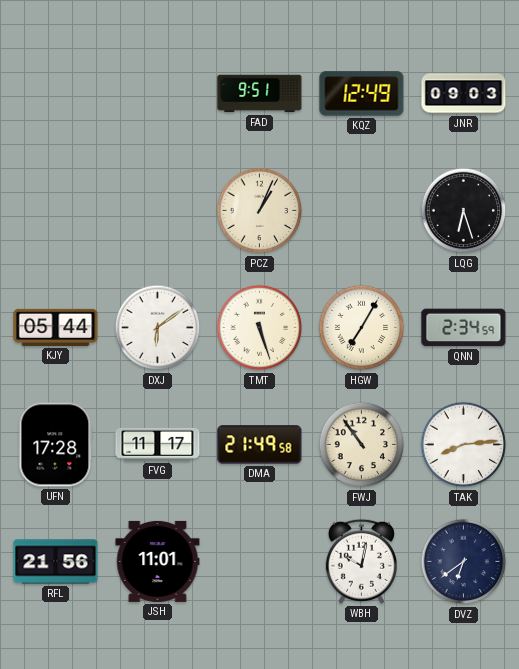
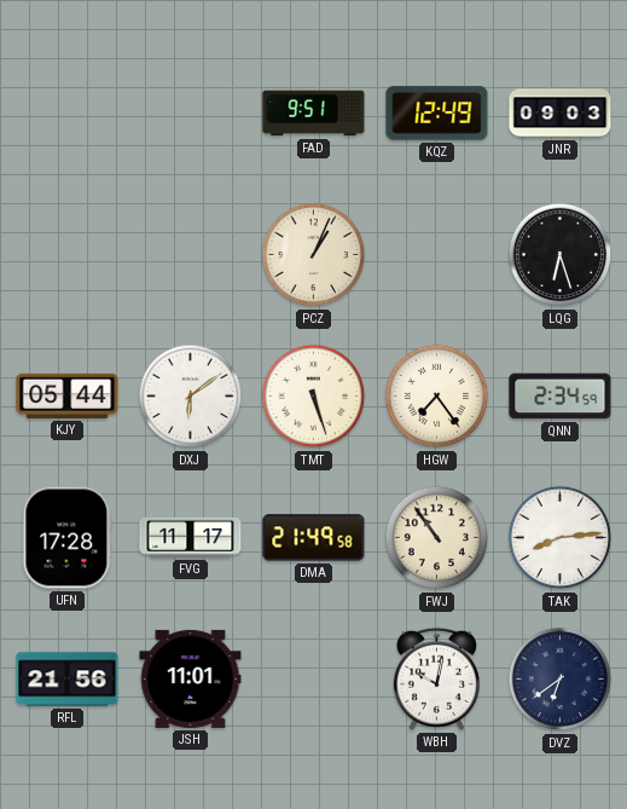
HGW: 7:05 -> 7:24
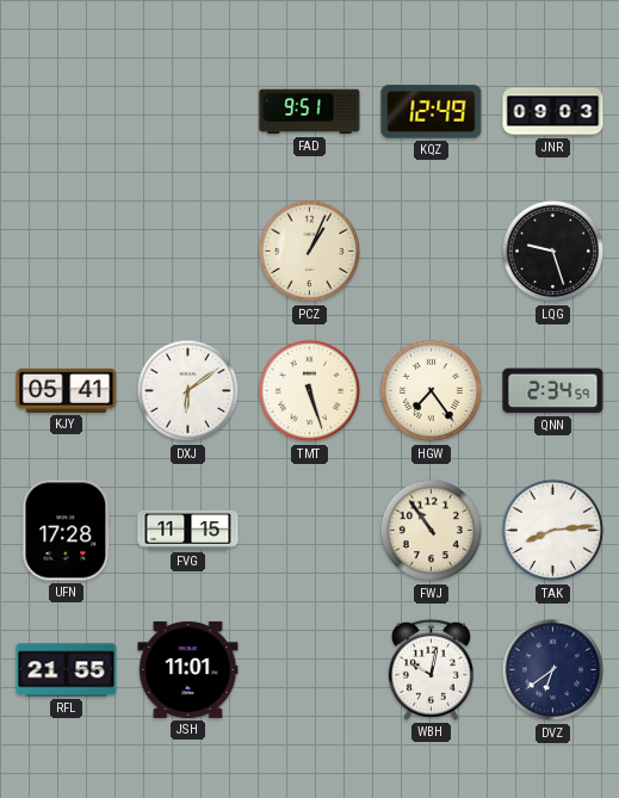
LQG: 6:27 -> 9:27
KJY: 05:44 -> 05:41
FVG: 11:17 -> 11:15
DMA: 21:49 -> none
RFL: 21:56 -> 21:55
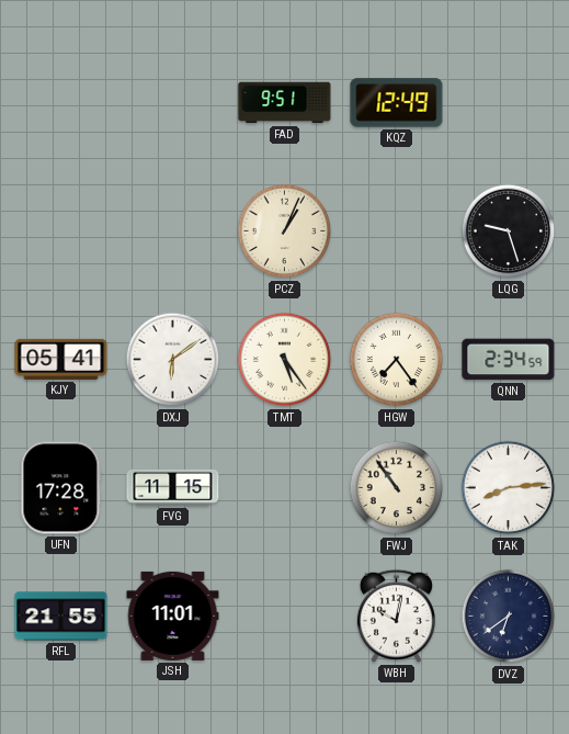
JNR: 09:03 -> none
TMT: 5:27 -> 5:24
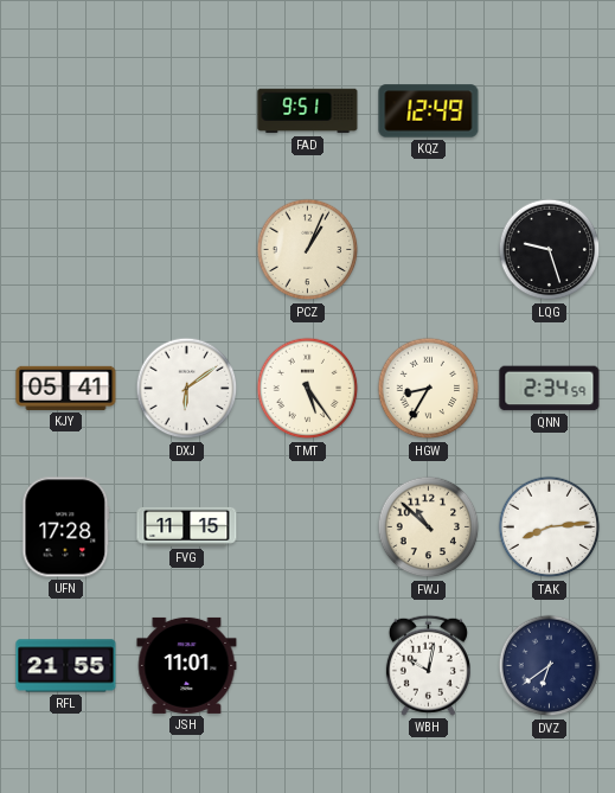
HGW: 7:24 -> 8:35
FWJ: 10:54 -> 10:52
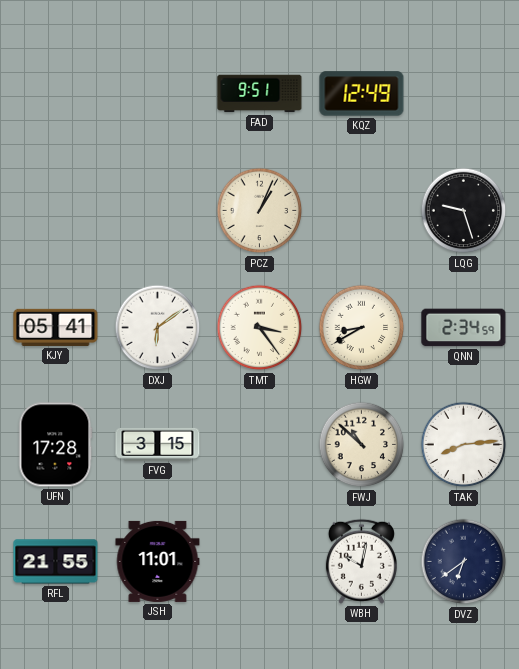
TMT: 5:24 -> 3:24
HGW: 8:35 -> 8:40
FVG: 11:15 -> 3:15
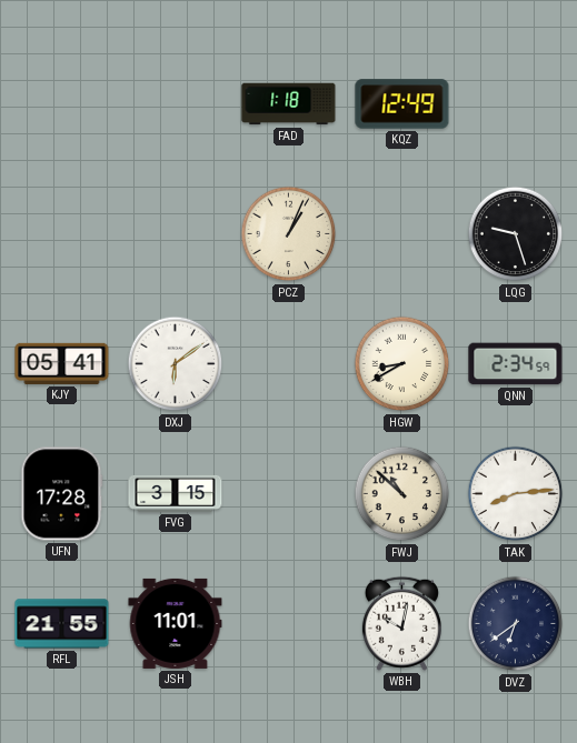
FAD: 9:51 -> 1:18
TMT: 3:24 -> none
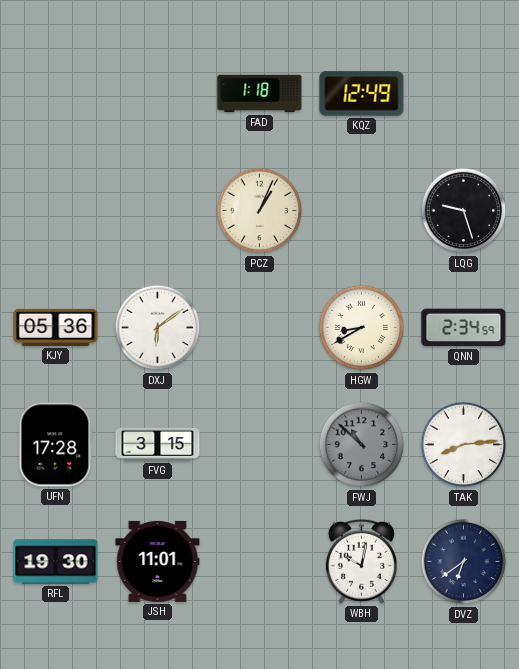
KJY: 05:41 -> 05:36
FWJ dial: cream -> grey
RFL: 21:55 -> 19:30
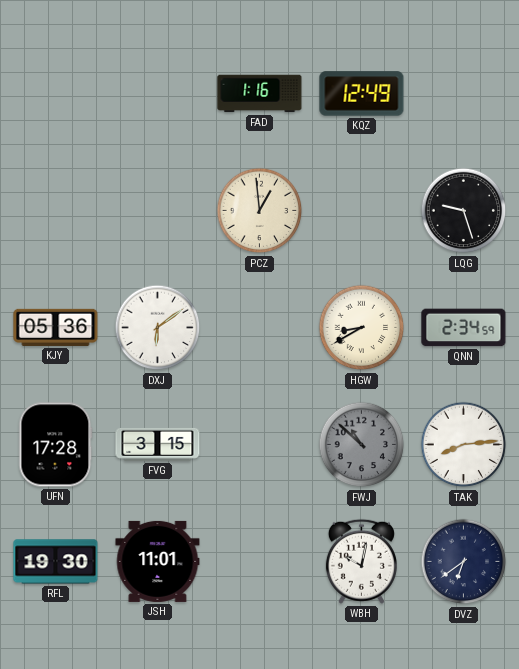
FAD: 1:18 -> 1:16
PCZ: 1:04 -> 12:59
